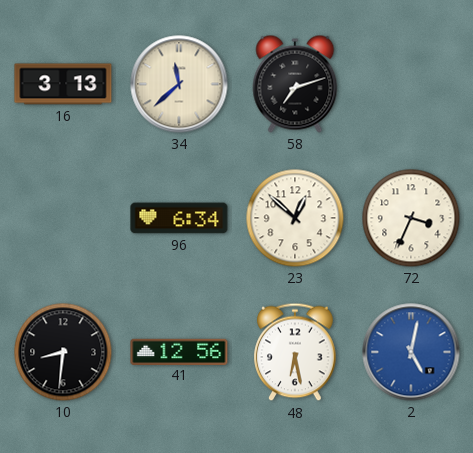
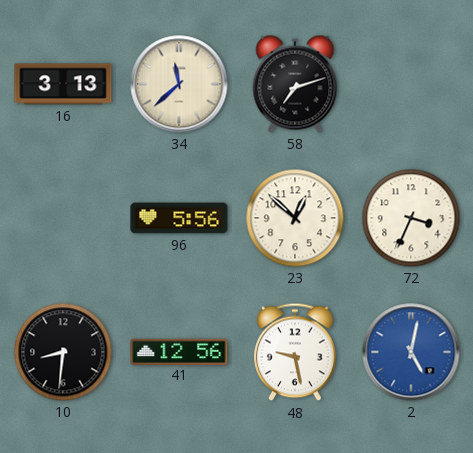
96: 6:34 -> 5:56
48: 6:28 -> 9:28
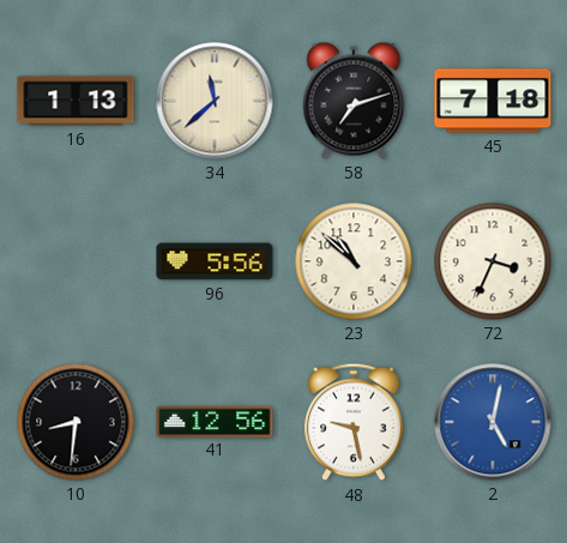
16: 3:13 -> 1:13
45: none -> 7:18
23: 12:52 -> 10:52
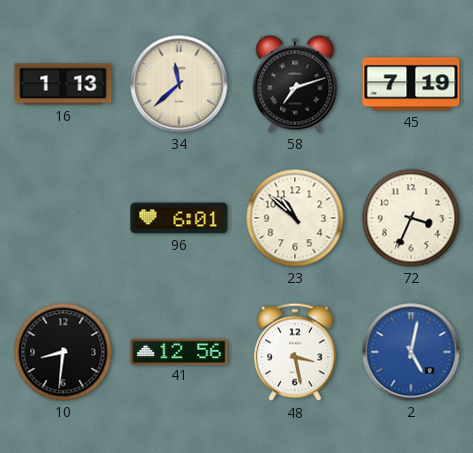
45: 7:18 -> 7:19
96: 5:56 -> 6:01
48: 9:28 -> 3:28
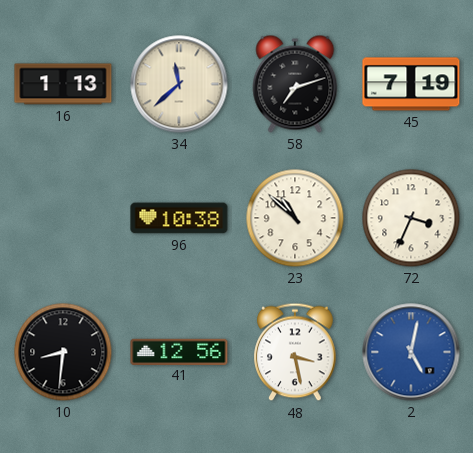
96: 6:01 -> 10:38
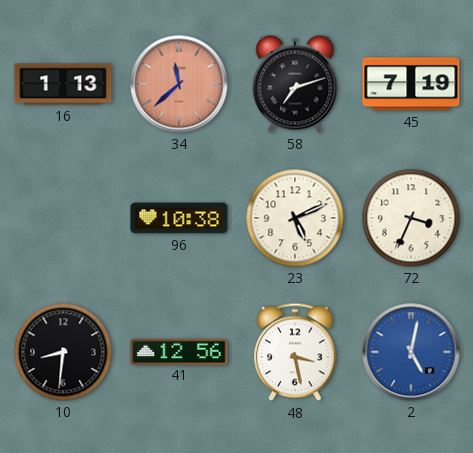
34 dial: cream -> salmon
23: 10:52 -> 5:11
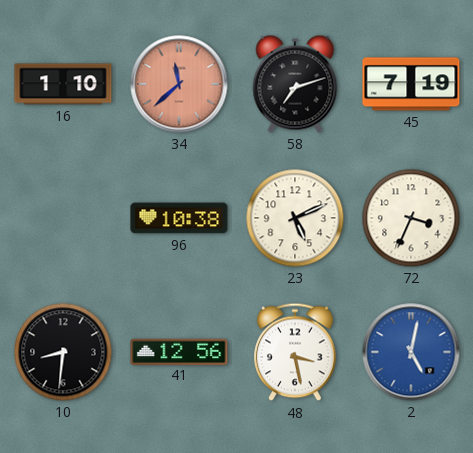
16: 1:13 -> 1:10
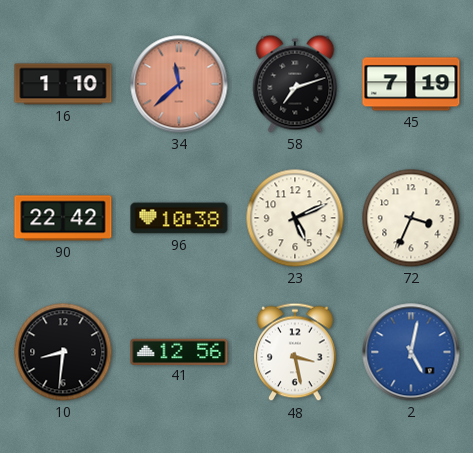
90: none -> 22:42
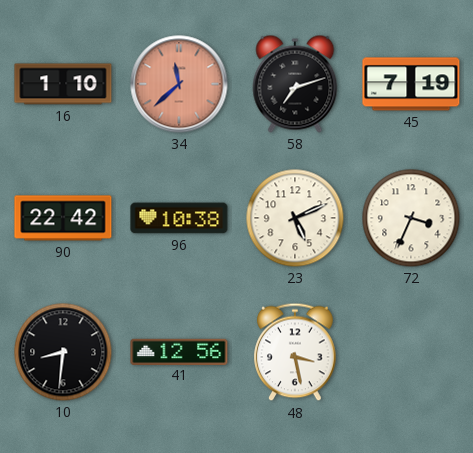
2: 5:02 -> none
